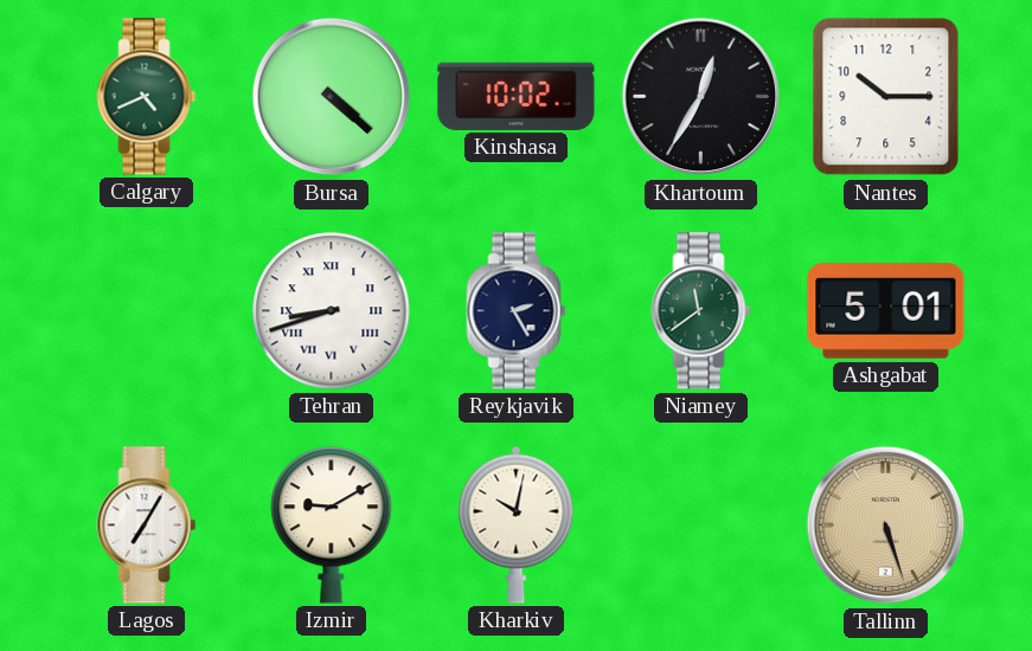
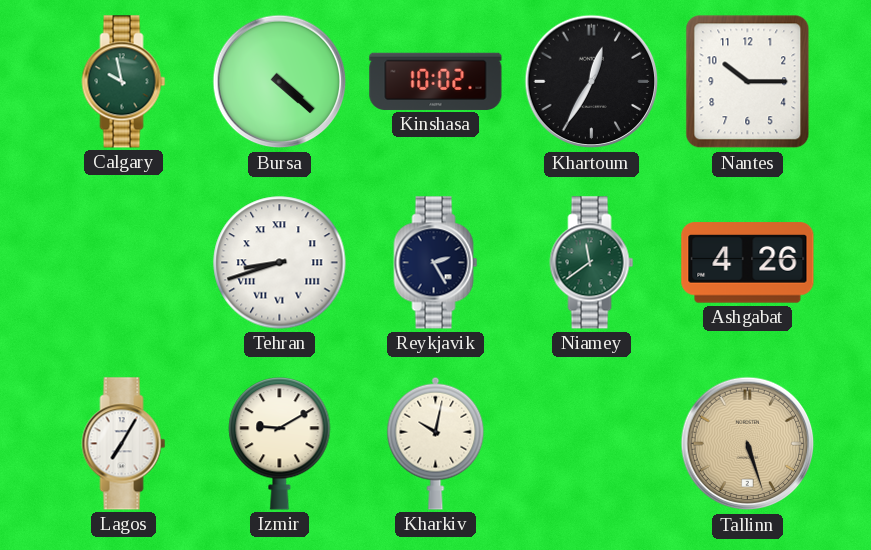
Calgary: 4:41 -> 9:58
Ashgabat: 5:01 -> 4:26
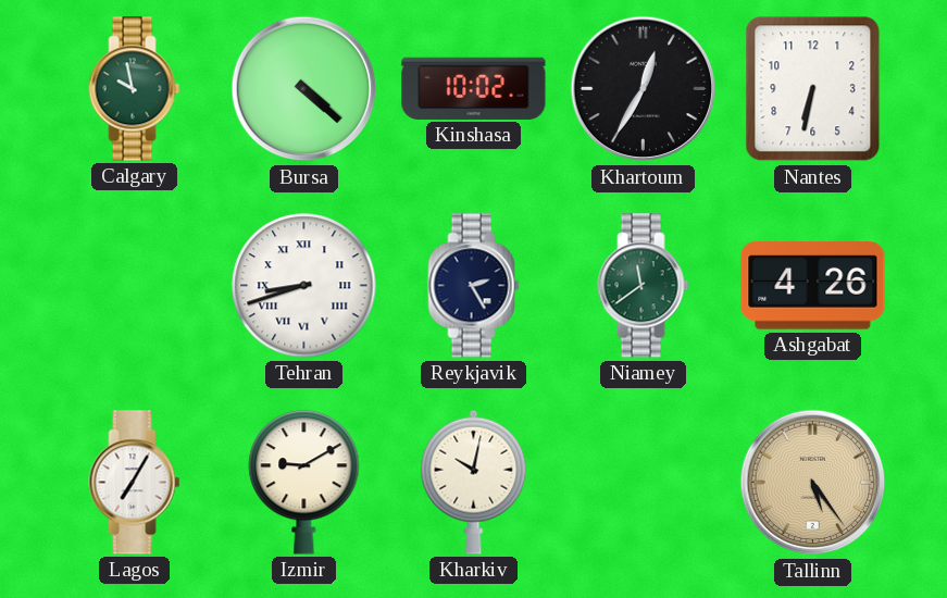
Nantes: 10:15 -> 6:32
Tallinn: 5:27 -> 5:24
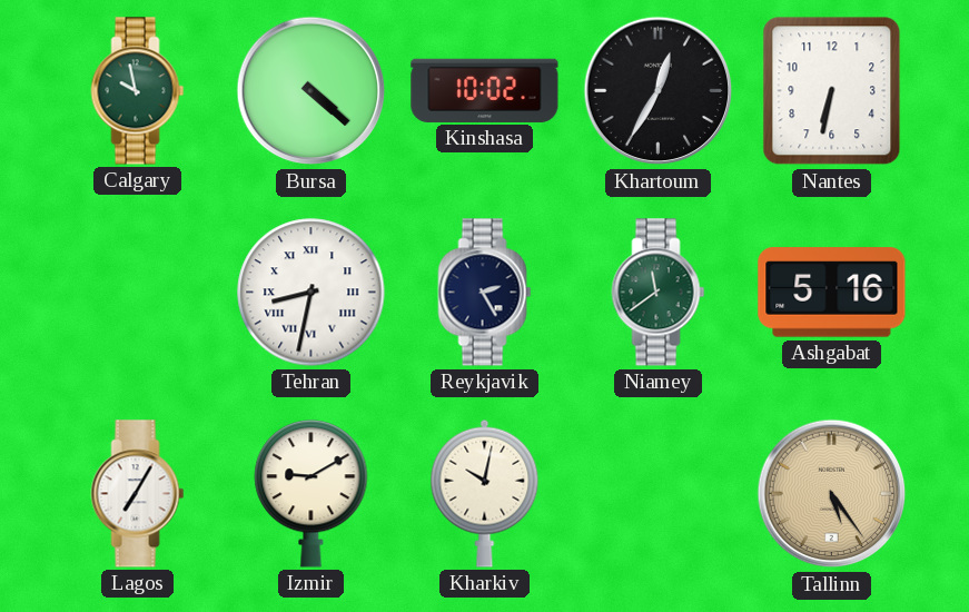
Tehran: 8:42 -> 8:32
Ashgabat: 4:26 -> 5:16
